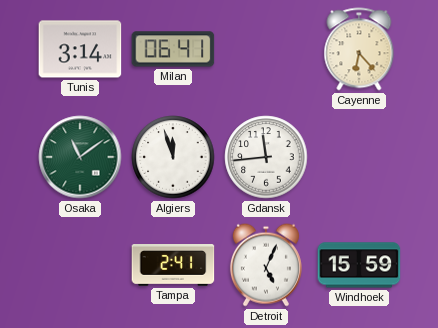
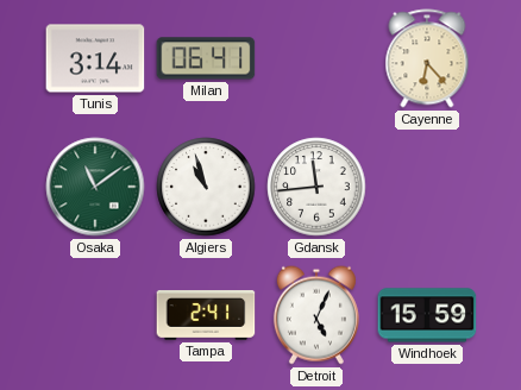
Algiers: 11:57 -> 10:57
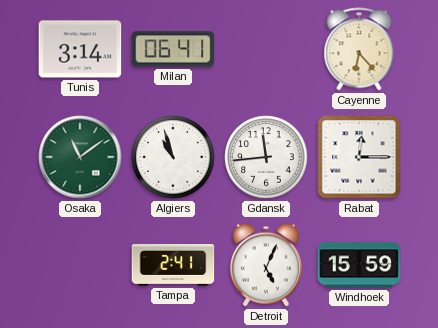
Rabat: none -> 12:15
